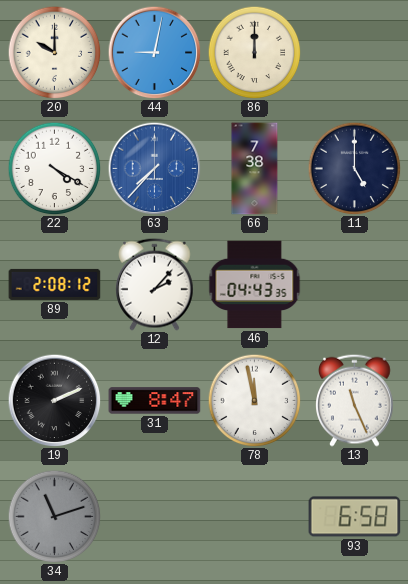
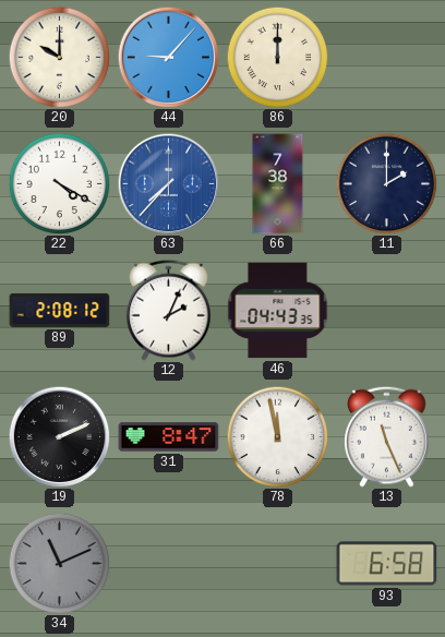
44: 9:02 -> 9:07
11: 5:00 -> 2:00
12: 2:07 -> 2:04
34: 11:12 -> 11:11
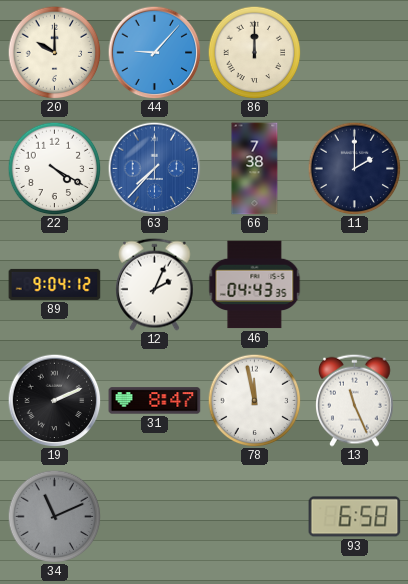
89: 2:08 -> 9:04
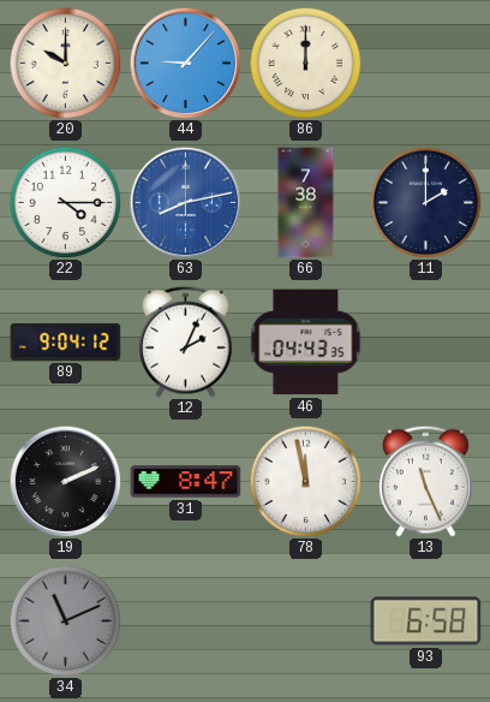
22: 4:20 -> 4:15
63: 7:37 -> 8:13
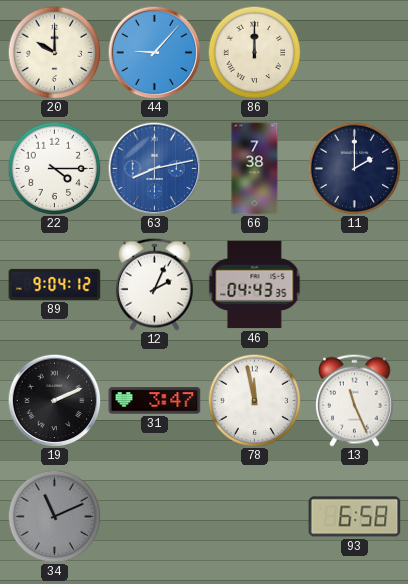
31: 8:47 -> 3:47
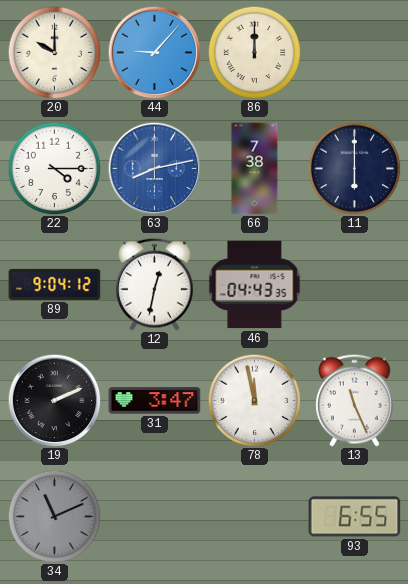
11: 2:00 -> 6:00
12: 2:04 -> 12:32
93: 6:58 -> 6:55
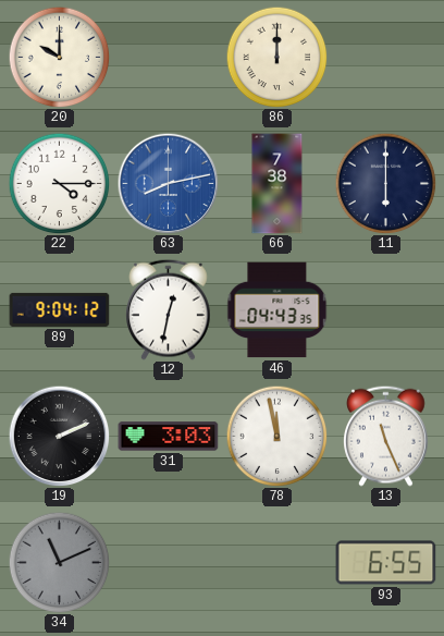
44: 9:07 -> none
31: 3:47 -> 3:03
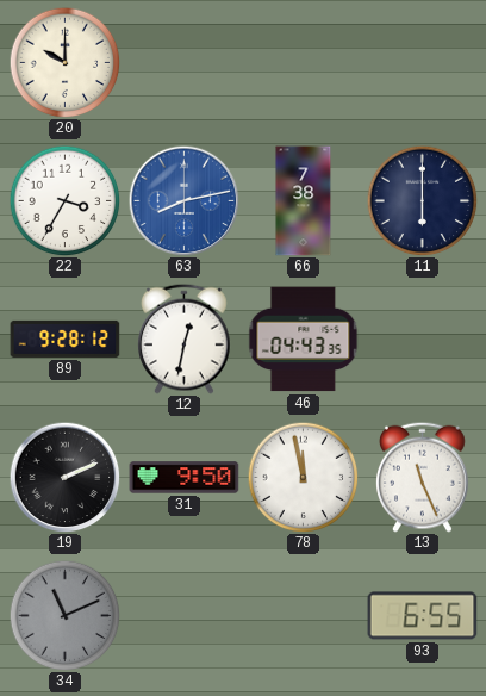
86: 12:00 -> none
22: 4:15 -> 3:35
89: 9:04 -> 9:28
31: 3:03 -> 9:50
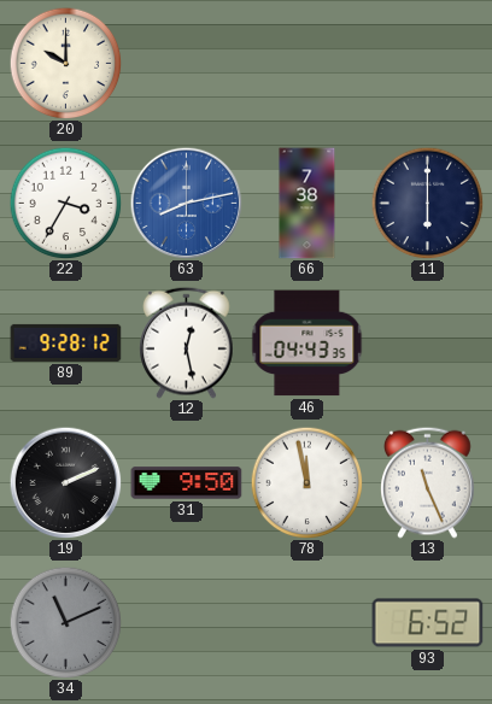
12: 12:32 -> 12:28
93: 6:55 -> 6:52
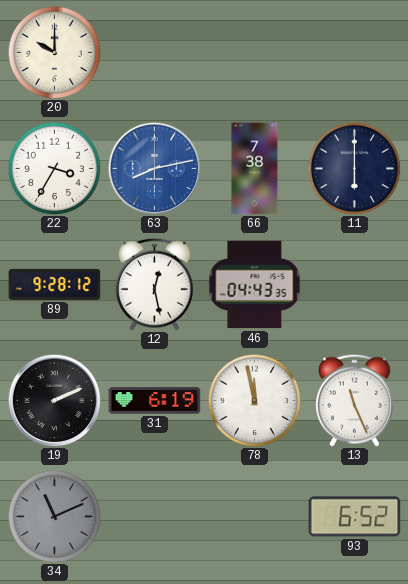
31: 9:50 -> 6:19
